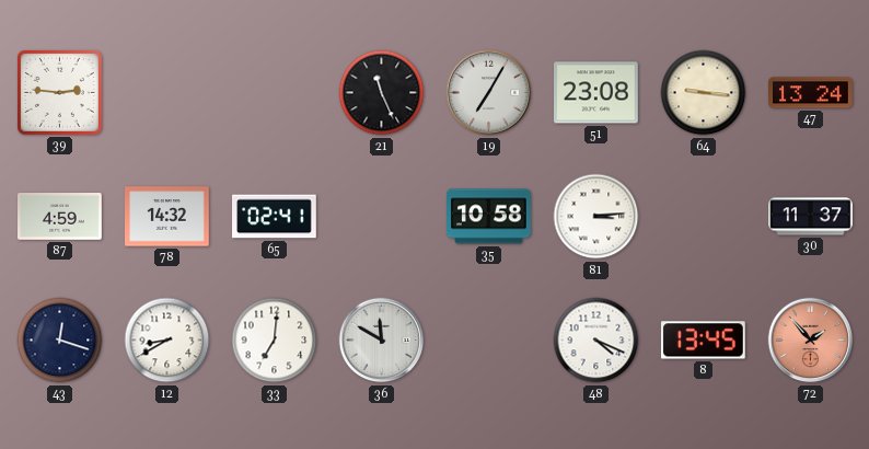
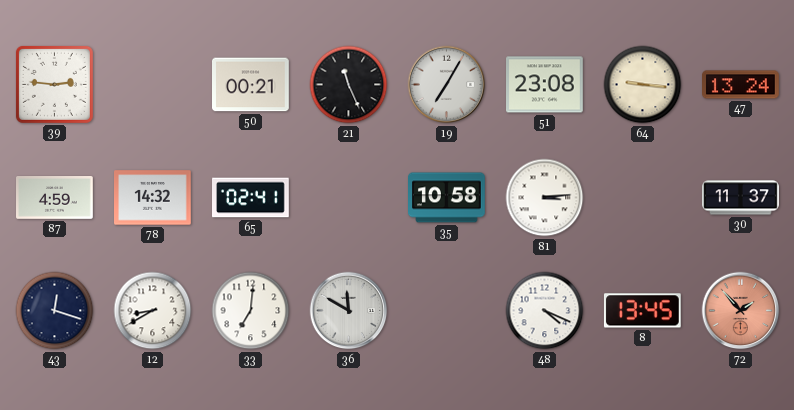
50: none -> 00:21
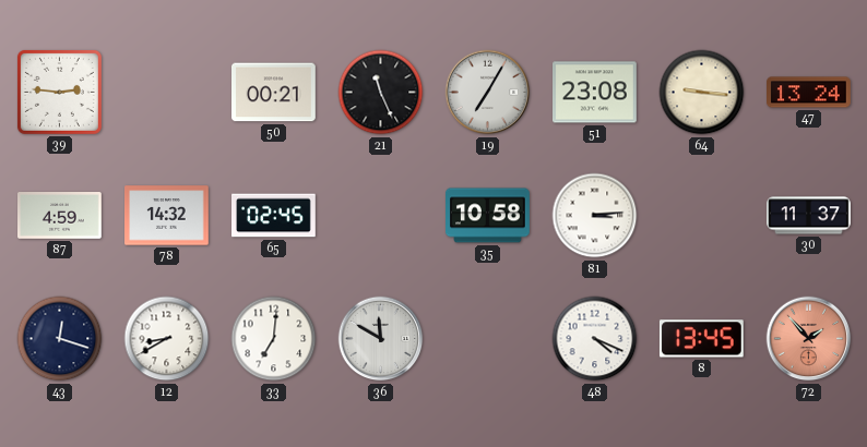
65: 02:41 -> 02:45
